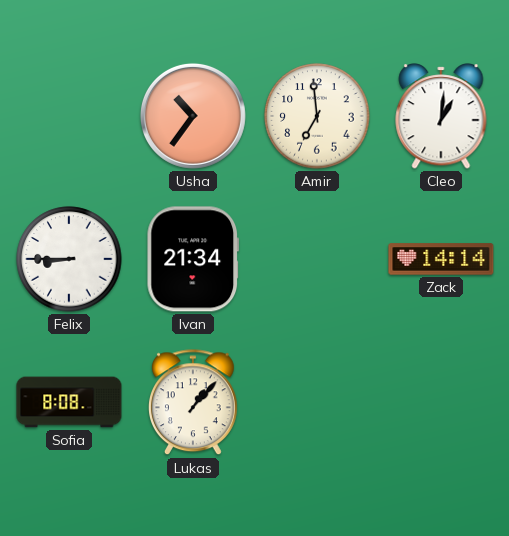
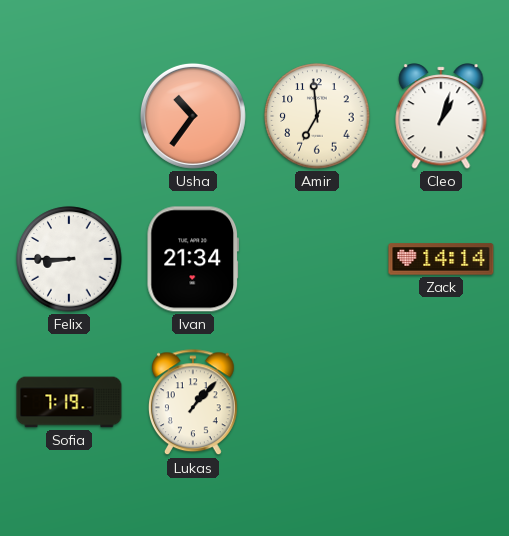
Cleo: 1:01 -> 1:03
Sofia: 8:08 -> 7:19
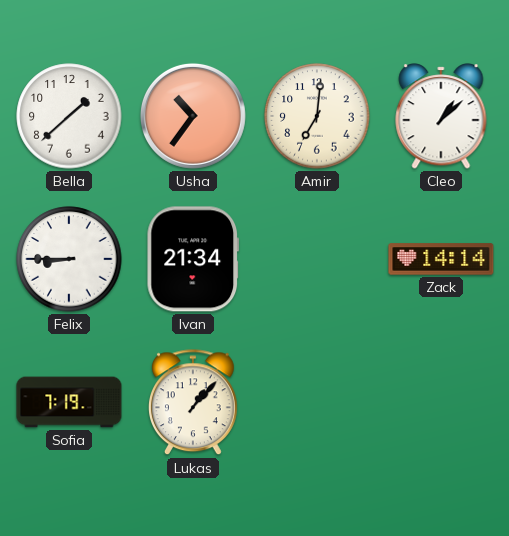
Bella: none -> 1:38
Amir: 6:59 -> 7:01
Cleo: 1:03 -> 1:08
